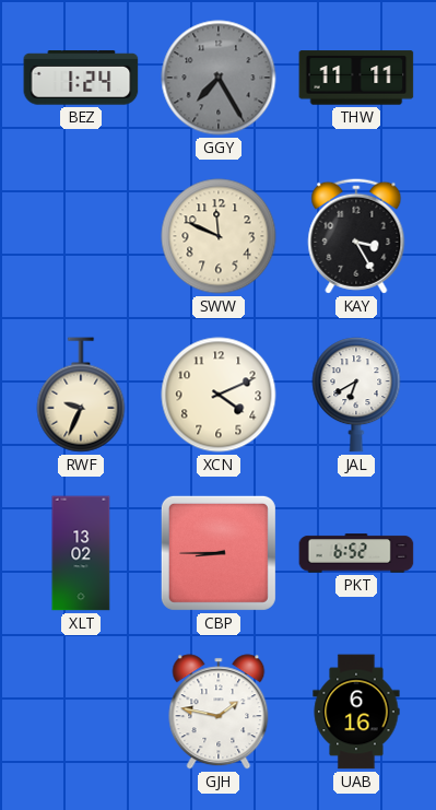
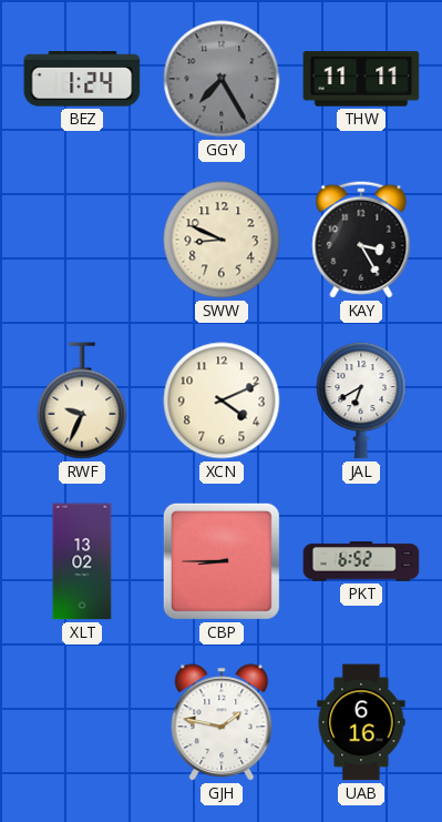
SWW: 11:49 -> 8:49
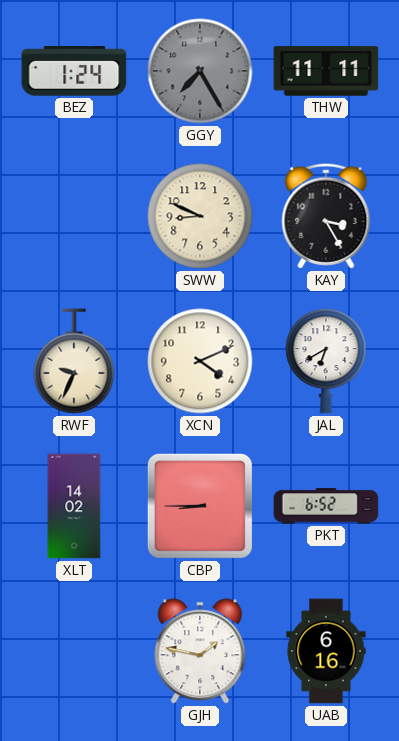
XLT: 13:02 -> 14:02
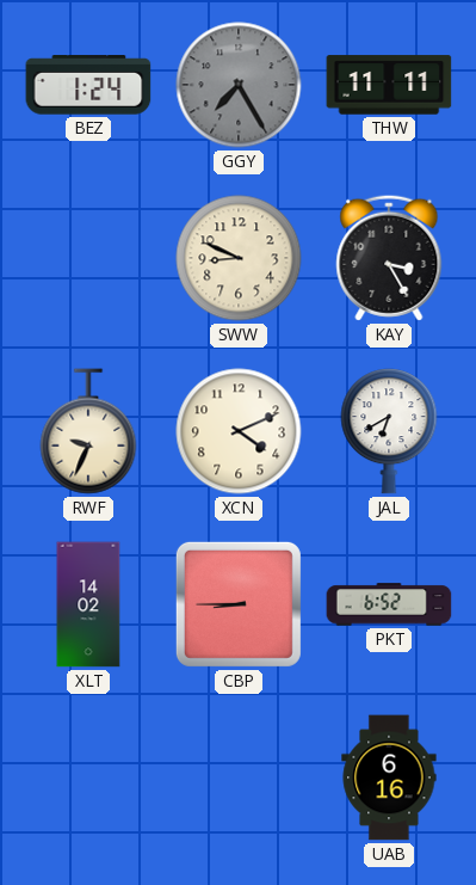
GJH: 1:47 -> none
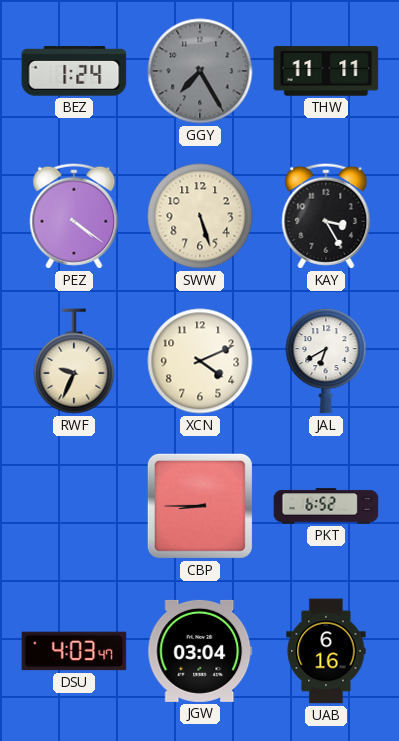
PEZ: none -> 4:21
SWW: 8:49 -> 5:27
XLT: 14:02 -> none
DSU: none -> 4:03
JGW: none -> 03:04
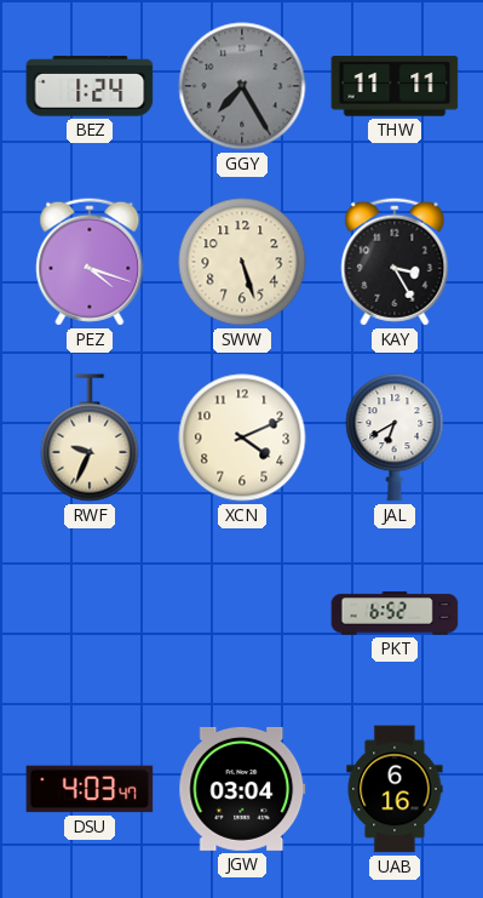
PEZ: 4:21 -> 4:18
CBP: 8:45 -> none
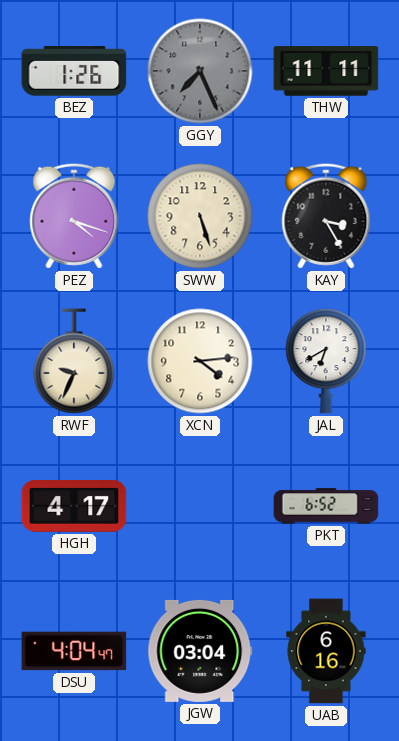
BEZ: 1:24 -> 1:26
GGY: 7:25 -> 7:26
XCN: 4:11 -> 4:14
HGH: none -> 4:17
DSU: 4:03 -> 4:04
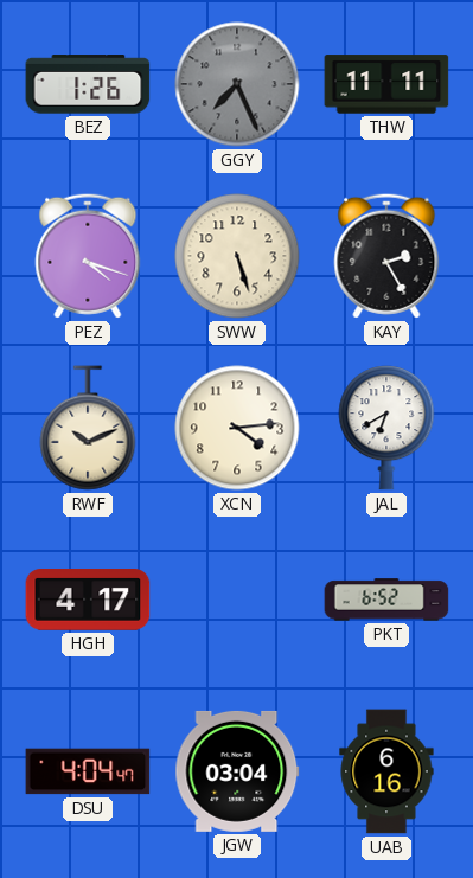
KAY: 3:25 -> 2:25
RWF: 9:34 -> 10:11
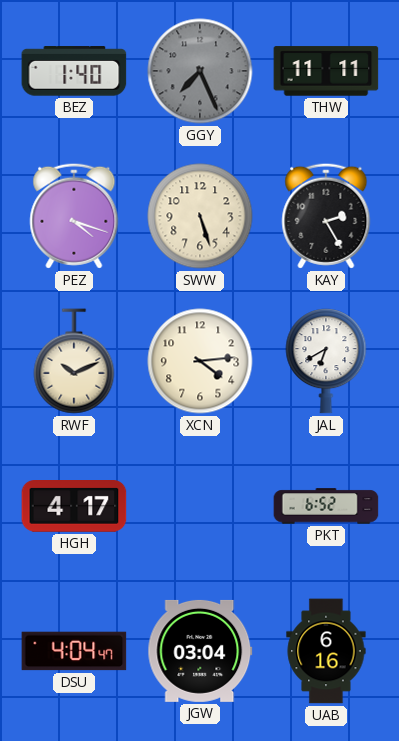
BEZ: 1:26 -> 1:40
